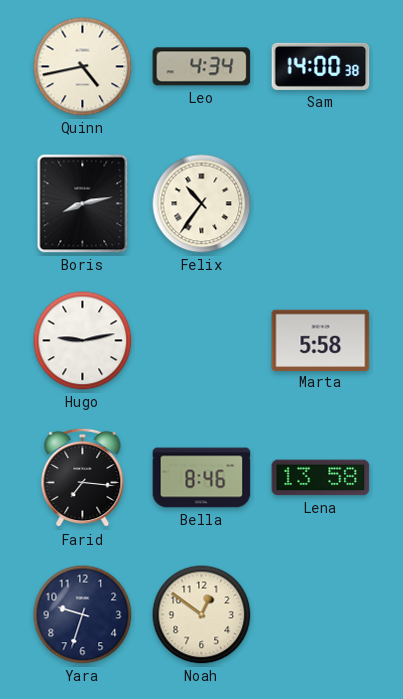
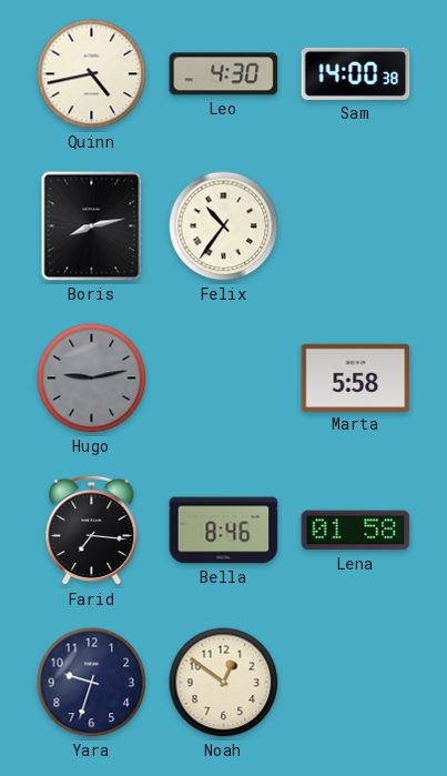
Leo: 4:34 -> 4:30
Hugo dial: white -> grey
Lena: 13:58 -> 01:58
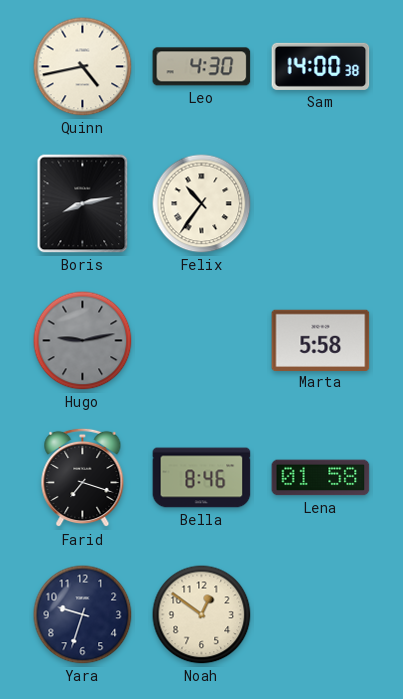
Farid: 7:16 -> 7:18
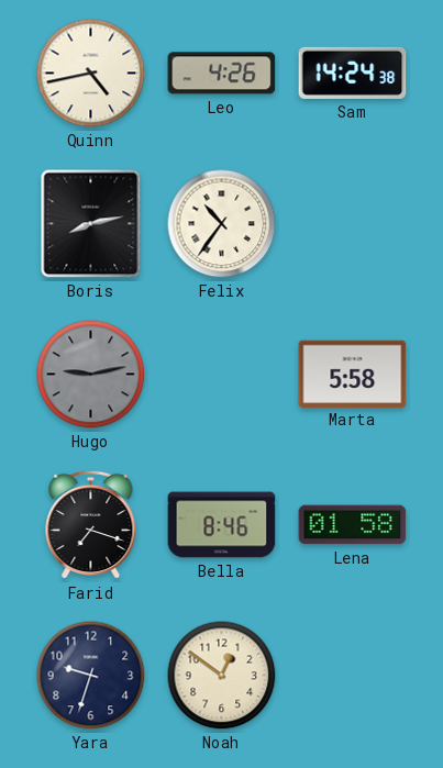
Leo: 4:30 -> 4:26
Sam: 14:00 -> 14:24
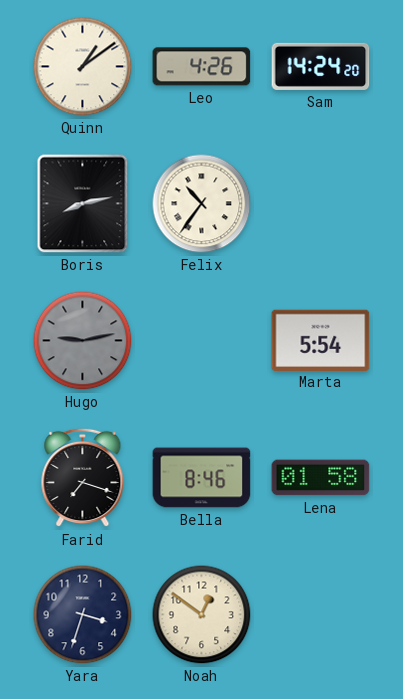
Quinn: 4:43 -> 1:09
Sam: 14:24:38 -> 14:24:20
Marta: 5:58 -> 5:54
Yara: 9:33 -> 3:33
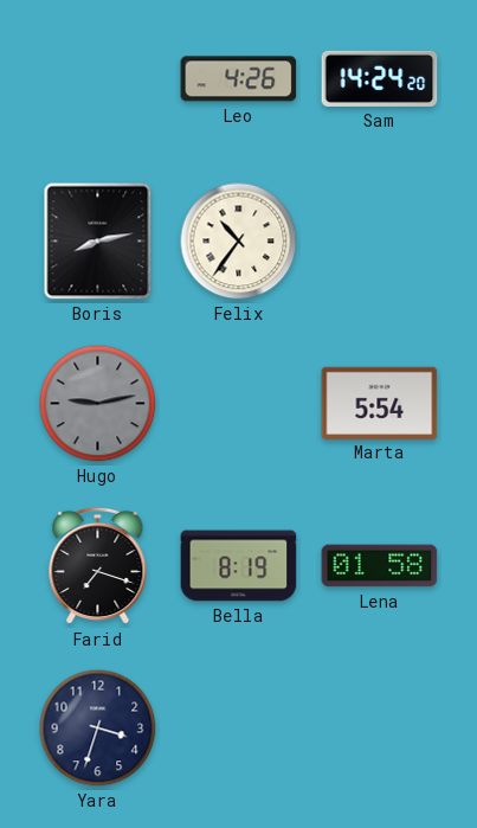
Quinn: 1:09 -> none
Bella: 8:46 -> 8:19
Noah: 12:51 -> none
